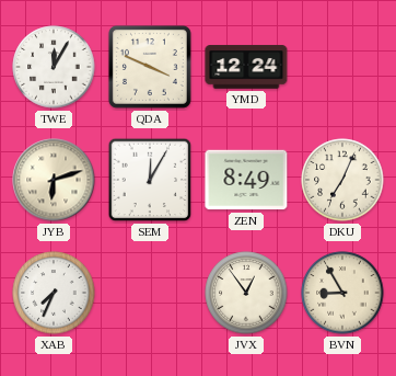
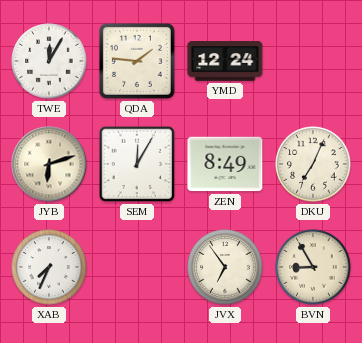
QDA: 3:49 -> 1:46
JVX: 12:54 -> 6:54
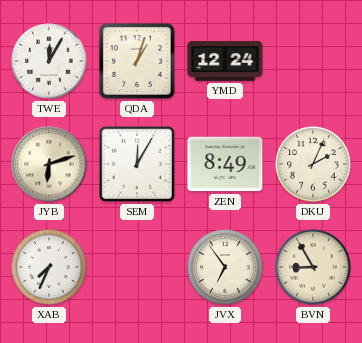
QDA: 1:46 -> 1:03
DKU: 7:04 -> 2:04
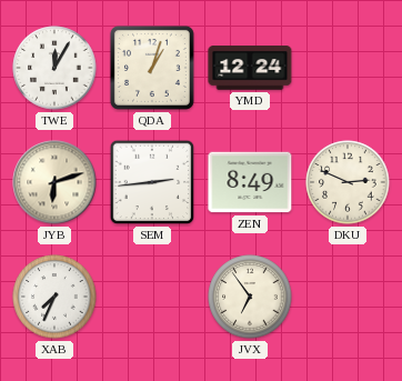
SEM: 12:05 -> 2:44
DKU: 2:04 -> 2:49
BVN: 8:55 -> none
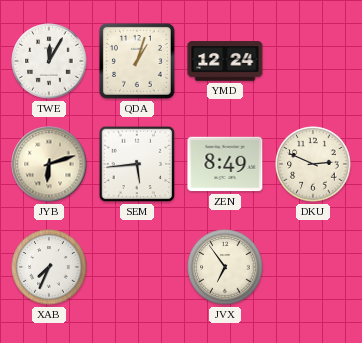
SEM: 2:44 -> 5:44
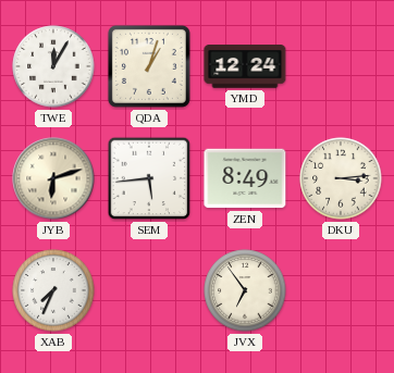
DKU: 2:49 -> 3:14
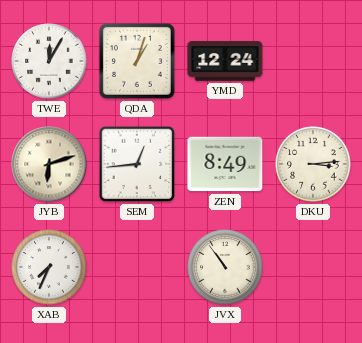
SEM: 5:44 -> 12:44
JVX: 6:54 -> 10:54
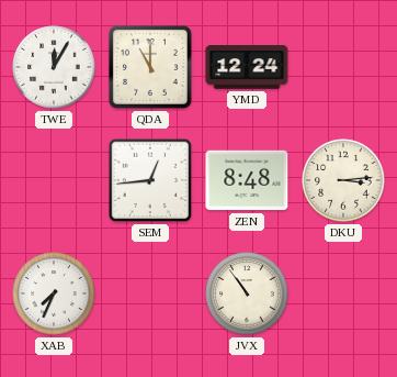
QDA: 1:03 -> 11:00
JYB: 6:12 -> none
ZEN: 8:49 -> 8:48
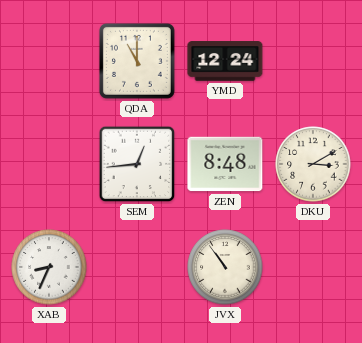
TWE: 12:05 -> none
DKU: 3:14 -> 3:10
XAB: 7:34 -> 8:34
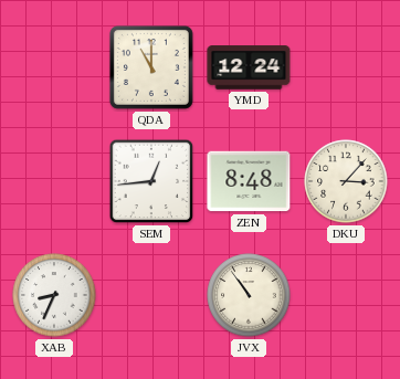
DKU: 3:10 -> 3:07
